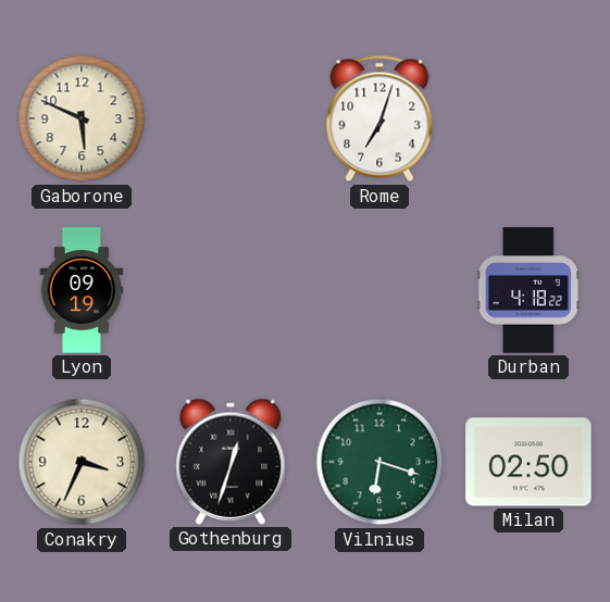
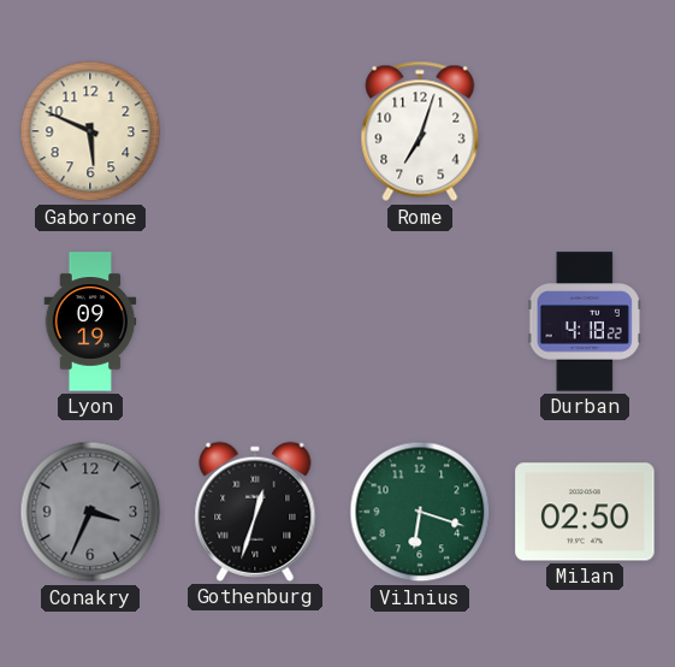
Conakry dial: cream -> grey
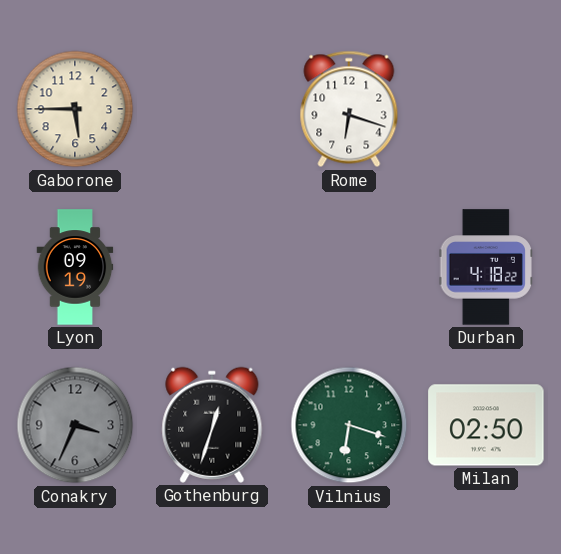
Gaborone: 5:49 -> 5:45
Rome: 7:03 -> 6:18
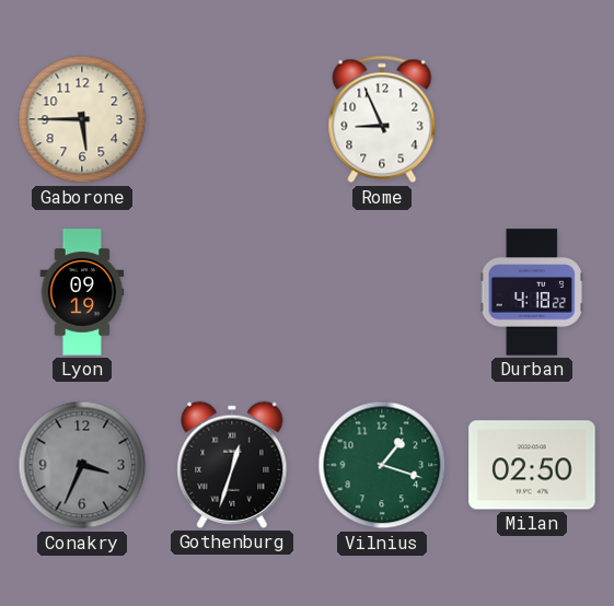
Rome: 6:18 -> 8:56
Vilnius: 6:18 -> 1:18
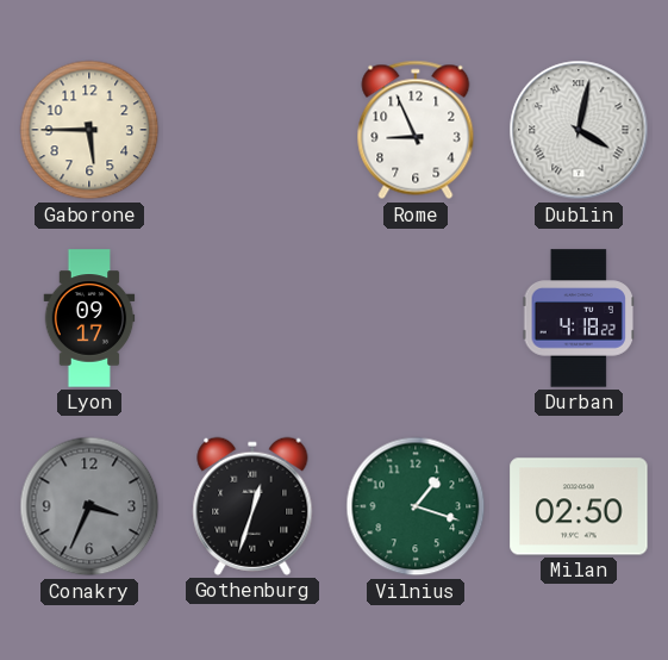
Dublin: none -> 4:02
Lyon: 09:19 -> 09:17
